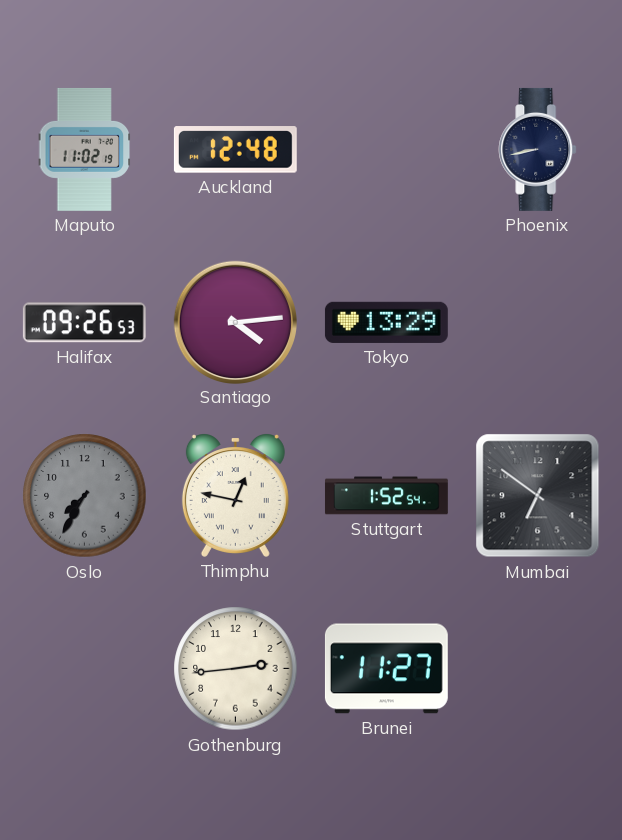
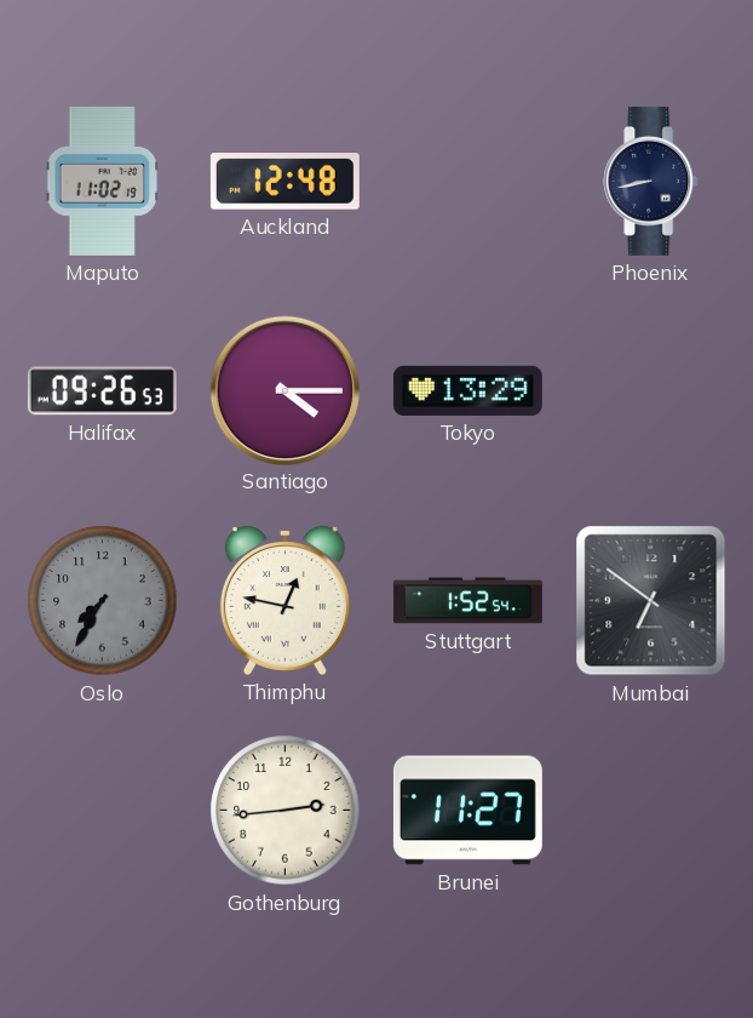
Santiago: 4:14 -> 4:15
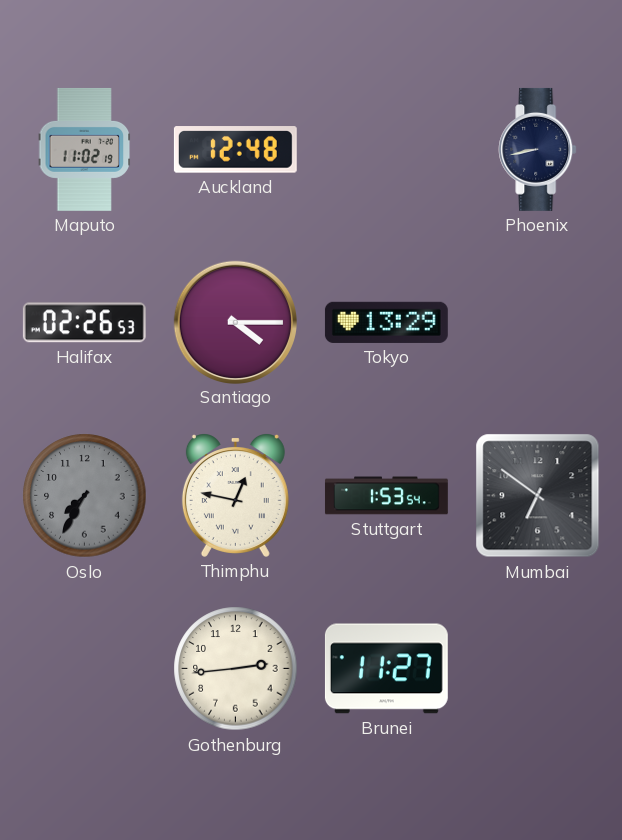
Halifax: 09:26 -> 02:26
Stuttgart: 1:52 -> 1:53
